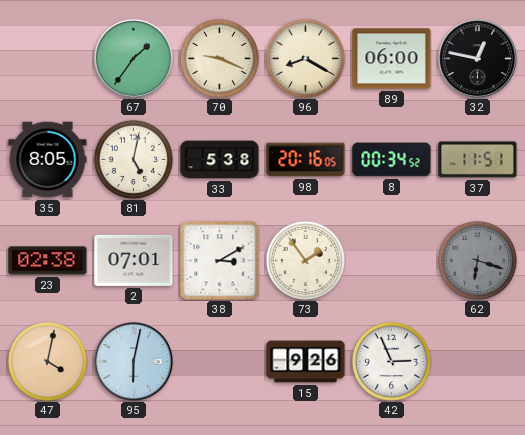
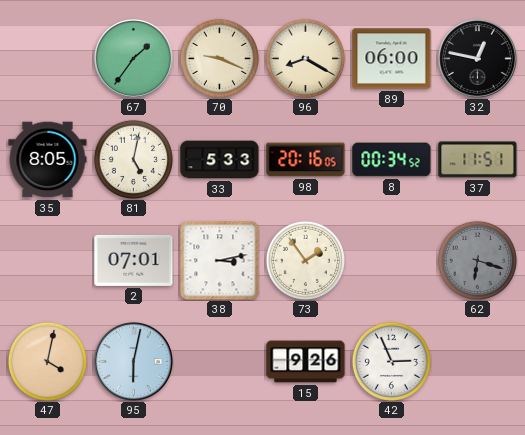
33: 5:38 -> 5:33
23: 02:38 -> none
38: 3:10 -> 3:13
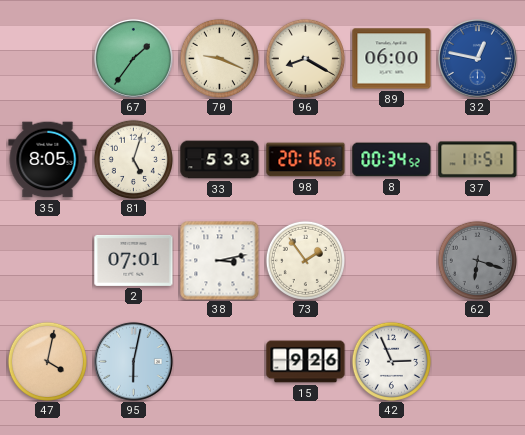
32 dial: black -> blue
81: 5:02 -> 5:03
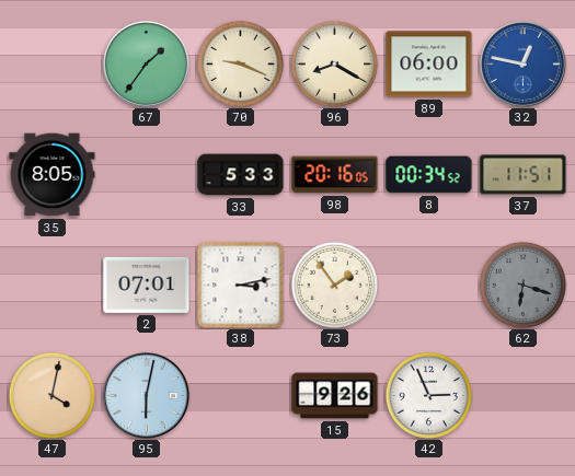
81: 5:03 -> none
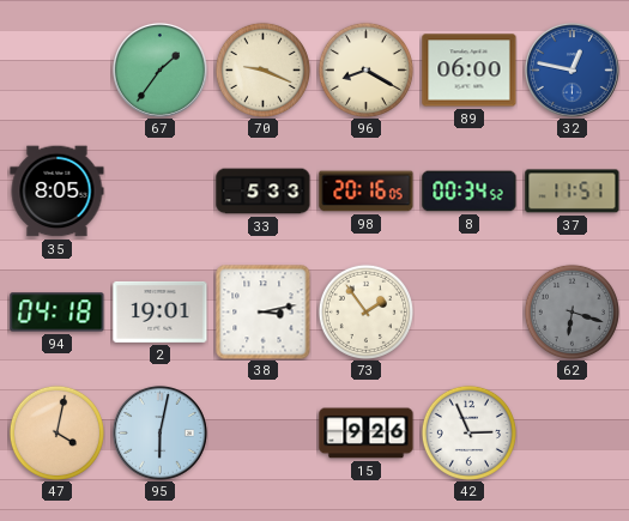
94: none -> 04:18
2: 07:01 -> 19:01
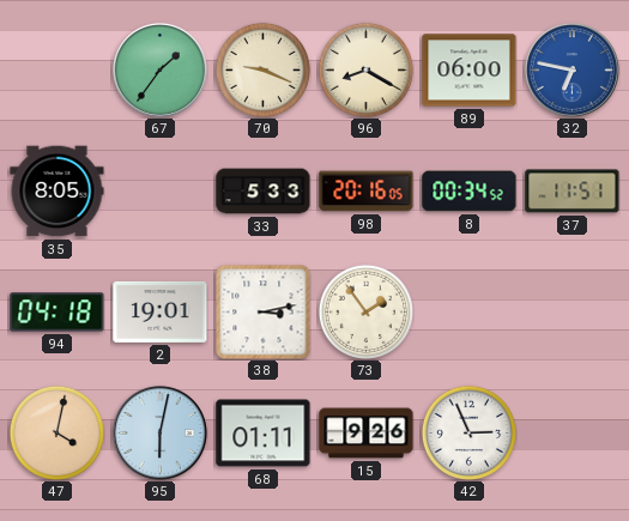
32: 12:47 -> 6:47
62: 6:18 -> none
68: none -> 01:11
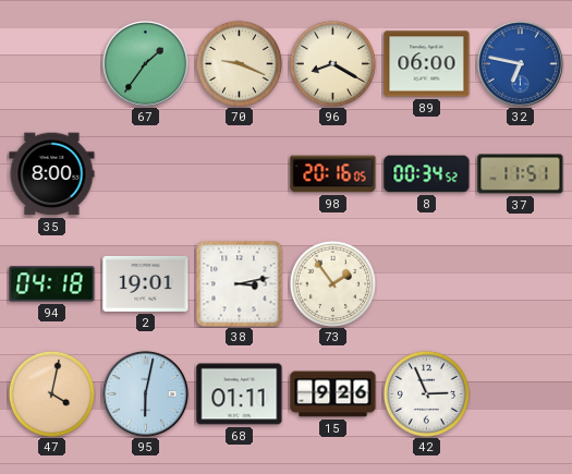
35: 8:05 -> 8:00
33: 5:33 -> none
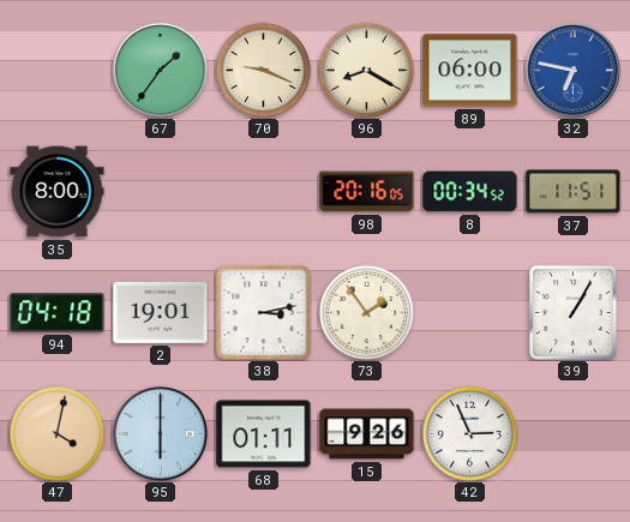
39: none -> 1:05
95: 6:02 -> 6:00
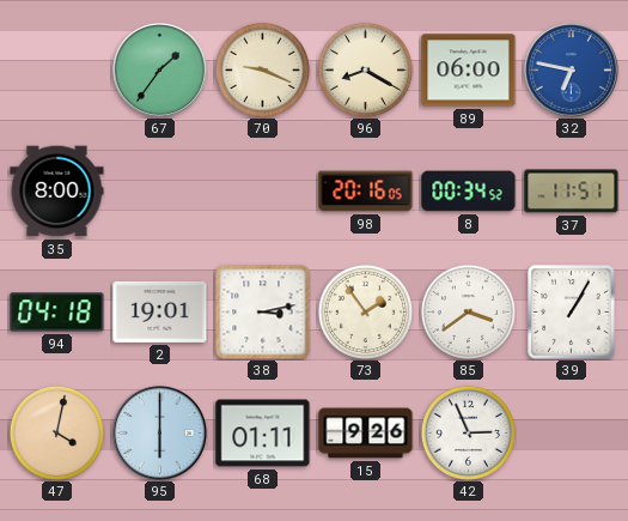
85: none -> 3:39
